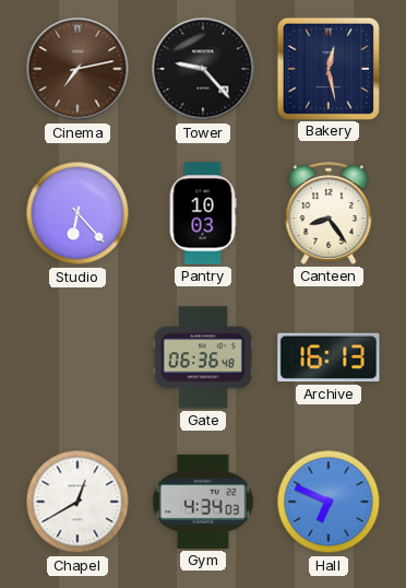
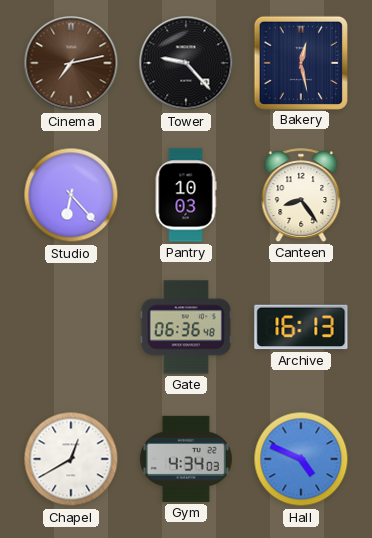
Hall: 6:49 -> 4:49
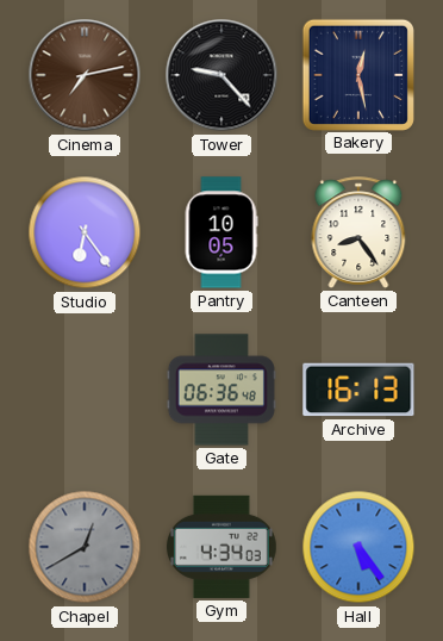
Studio: 6:23 -> 6:24
Pantry: 10:03 -> 10:05
Chapel dial: white -> grey
Hall: 4:49 -> 5:24
